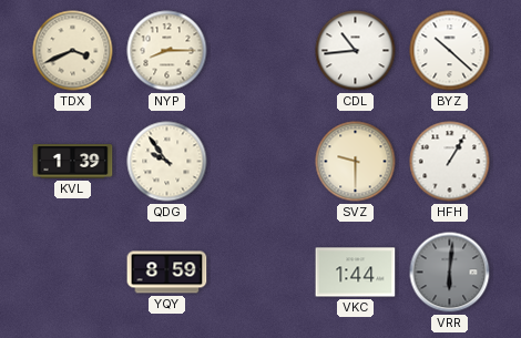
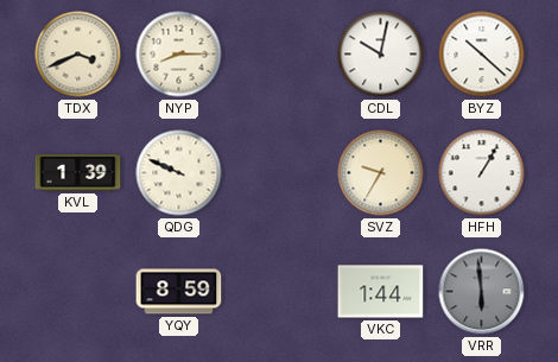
CDL: 10:44 -> 10:02
QDG: 9:54 -> 9:49
SVZ: 9:30 -> 9:35
VRR: 6:01 -> 5:59
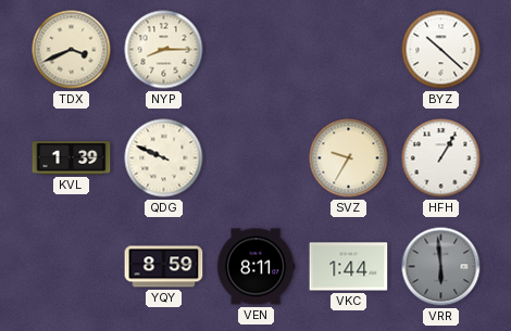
CDL: 10:02 -> none
VEN: none -> 8:11
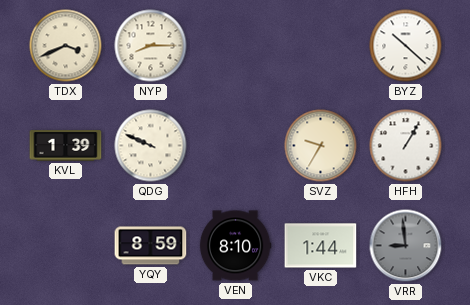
VEN: 8:11 -> 8:10
VRR: 5:59 -> 8:59
